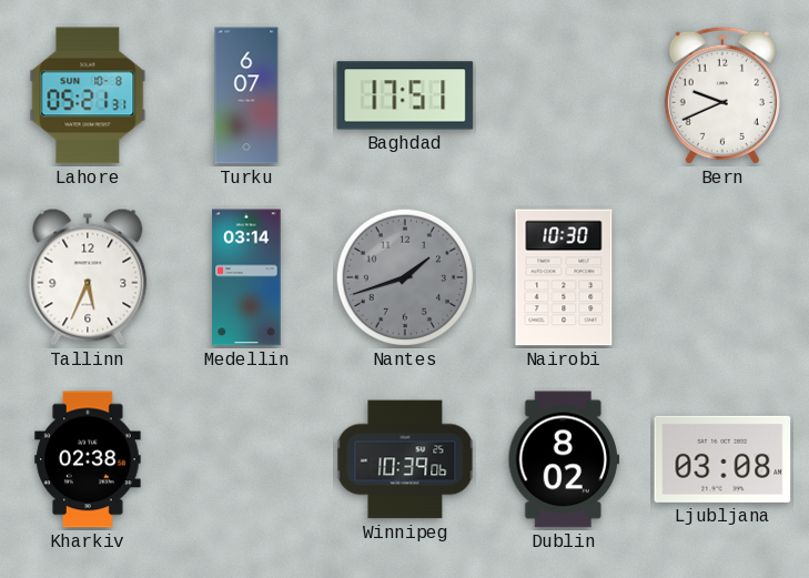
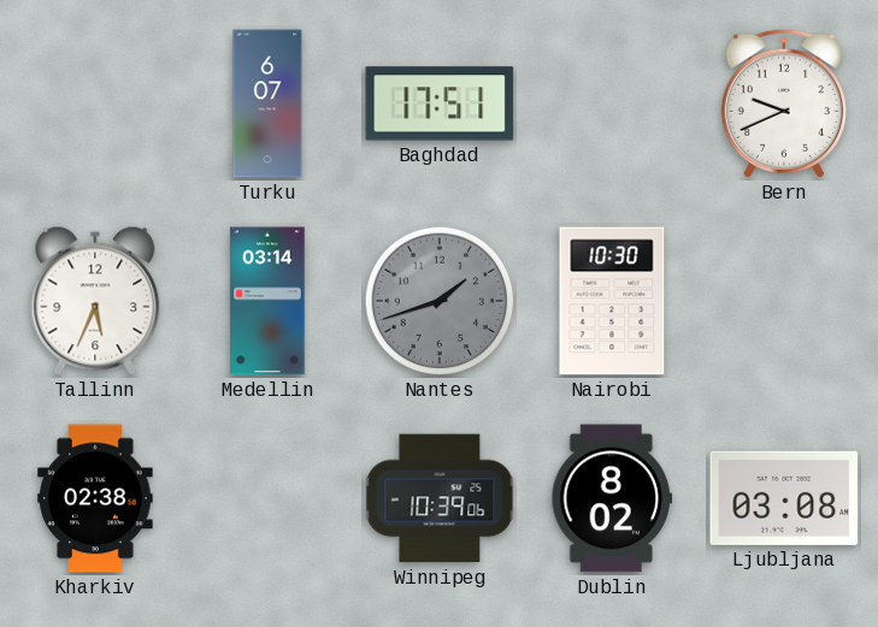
Lahore: 05:21 -> none
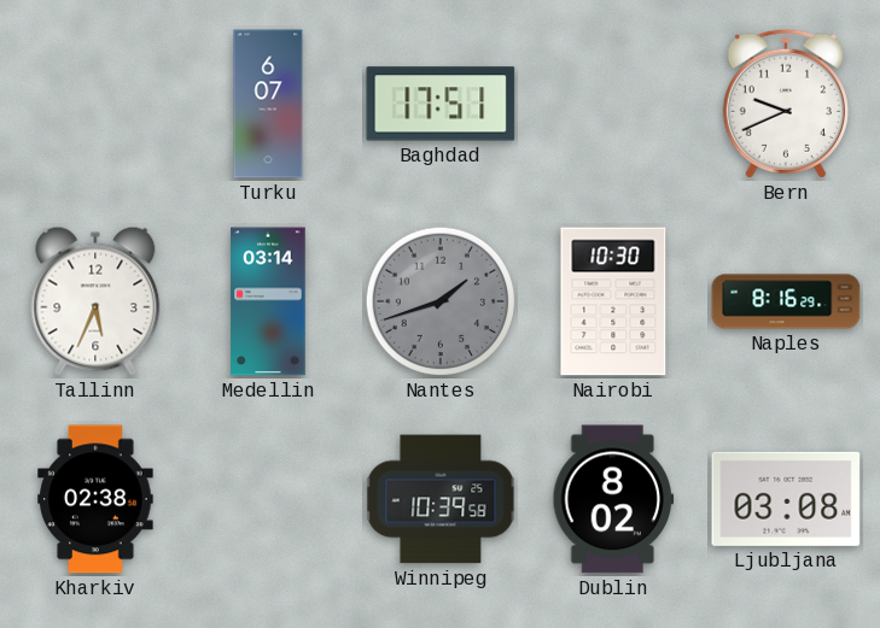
Naples: none -> 8:16
Winnipeg: 10:39:06 -> 10:39:58
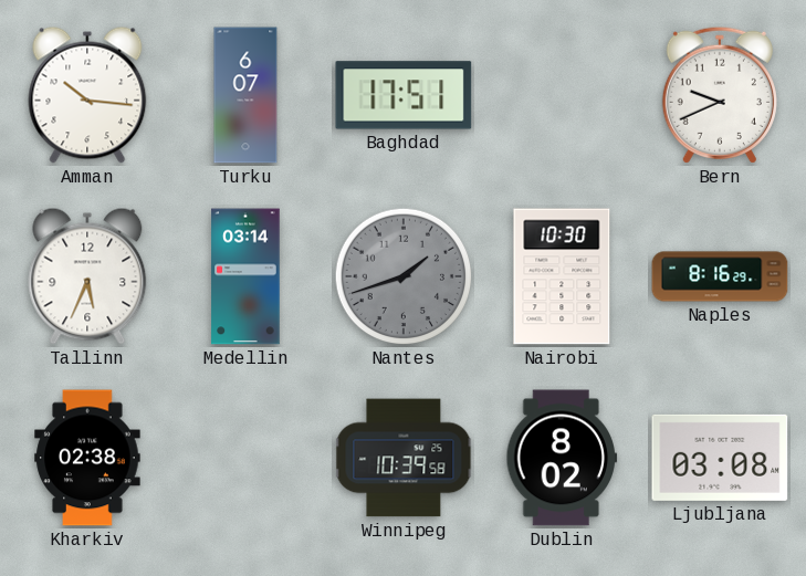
Amman: none -> 10:16
